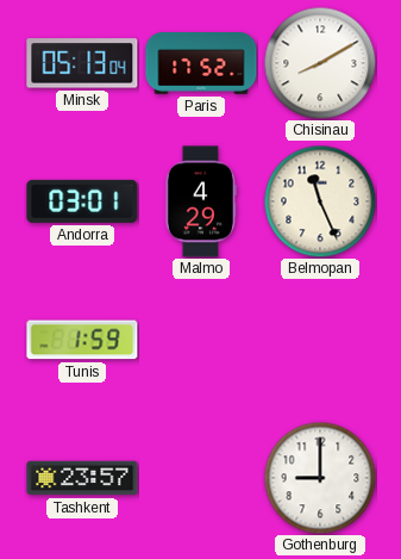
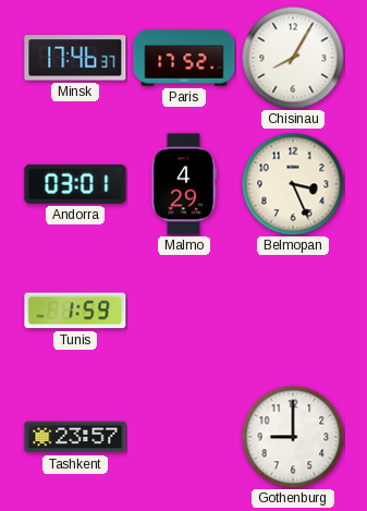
Minsk: 05:13 -> 17:46
Chisinau: 8:10 -> 8:05
Belmopan: 11:26 -> 3:26
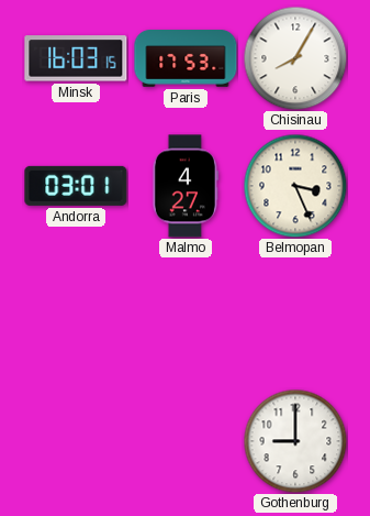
Minsk: 17:46 -> 16:03
Paris: 17:52 -> 17:53
Malmo: 4:29 -> 4:27
Tunis: 1:59 -> none
Tashkent: 23:57 -> none
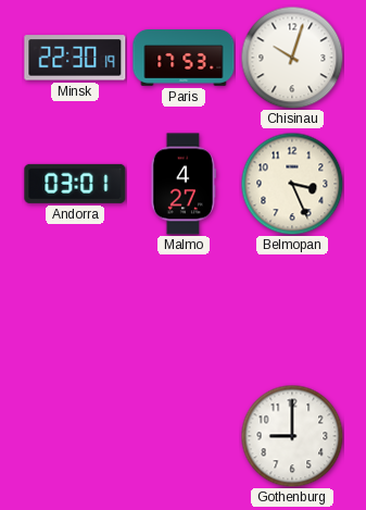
Minsk: 16:03 -> 22:30
Chisinau: 8:05 -> 10:03
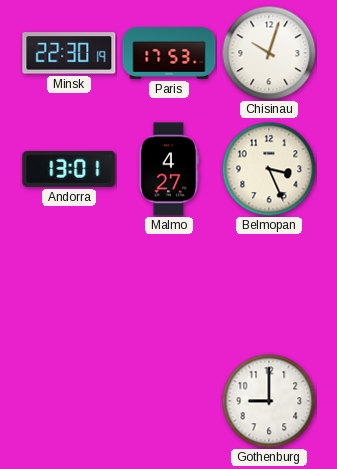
Andorra: 03:01 -> 13:01
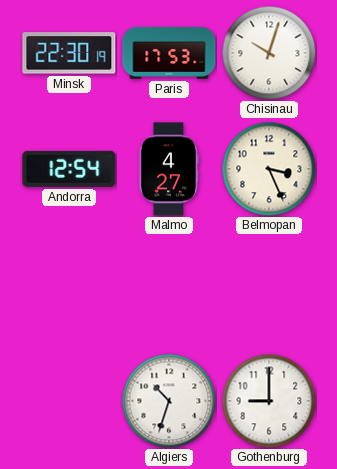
Andorra: 13:01 -> 12:54
Algiers: none -> 10:33
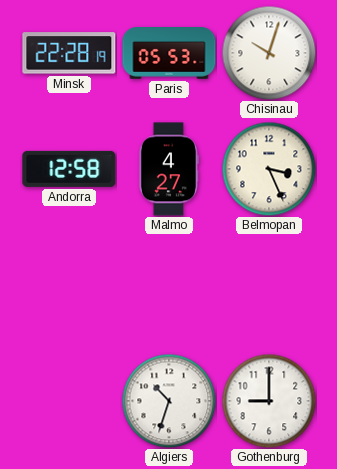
Minsk: 22:30 -> 22:28
Paris: 17:53 -> 05:53
Andorra: 12:54 -> 12:58
